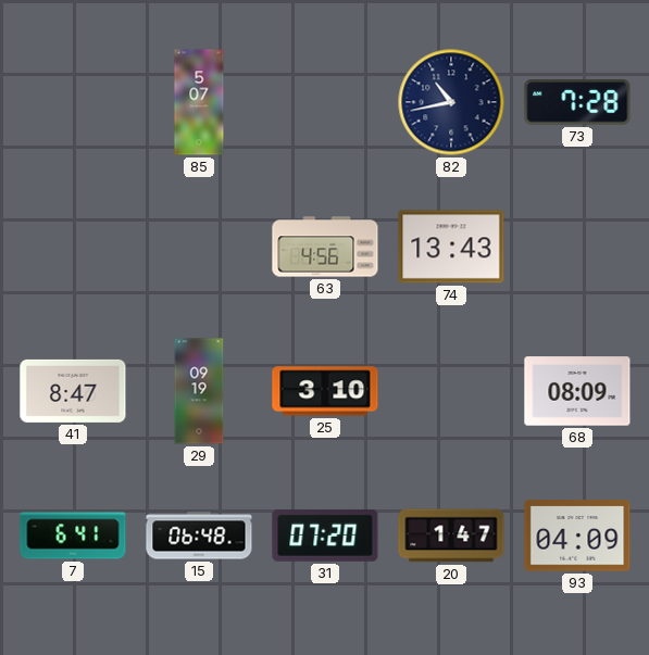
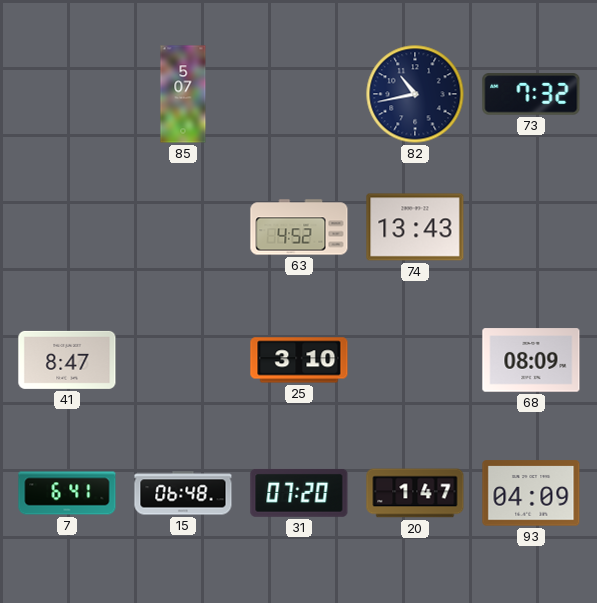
73: 7:28 -> 7:32
63: 4:56 -> 4:52
29: 09:19 -> none
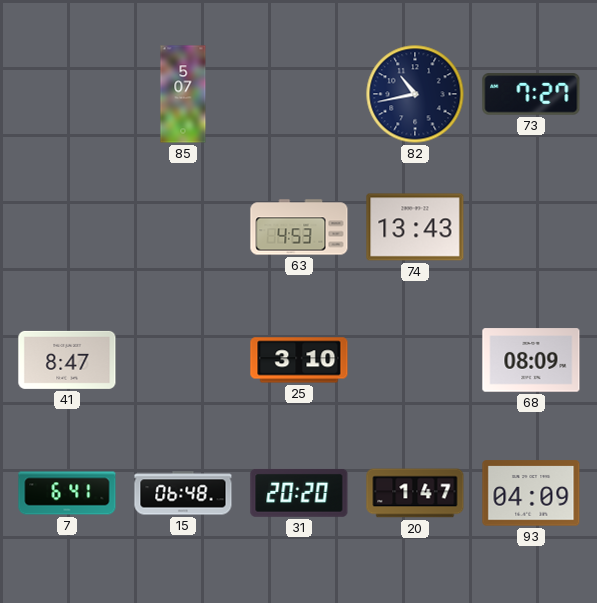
73: 7:32 -> 7:27
63: 4:52 -> 4:53
31: 07:20 -> 20:20
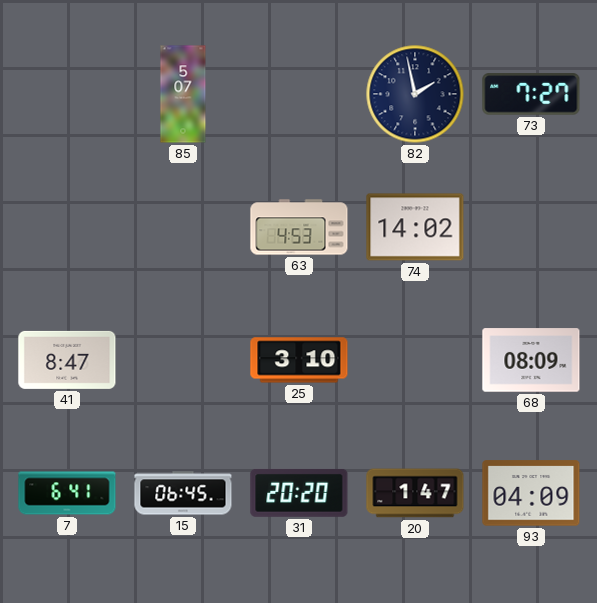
82: 10:43 -> 1:58
74: 13:43 -> 14:02
15: 06:48 -> 06:45
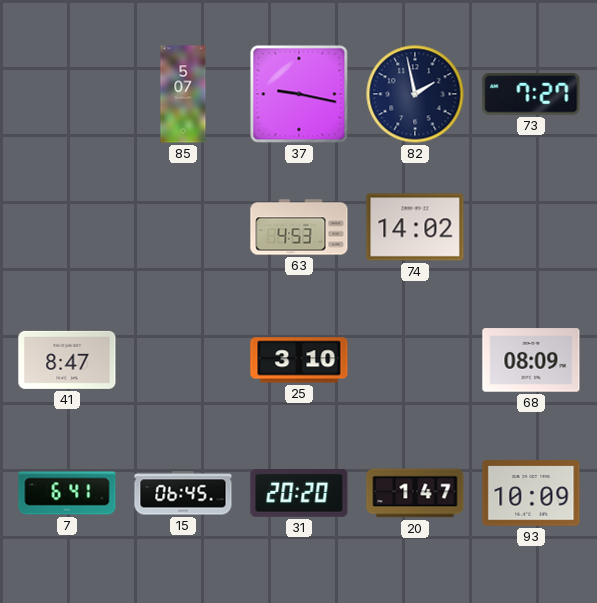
37: none -> 9:17
93: 04:09 -> 10:09
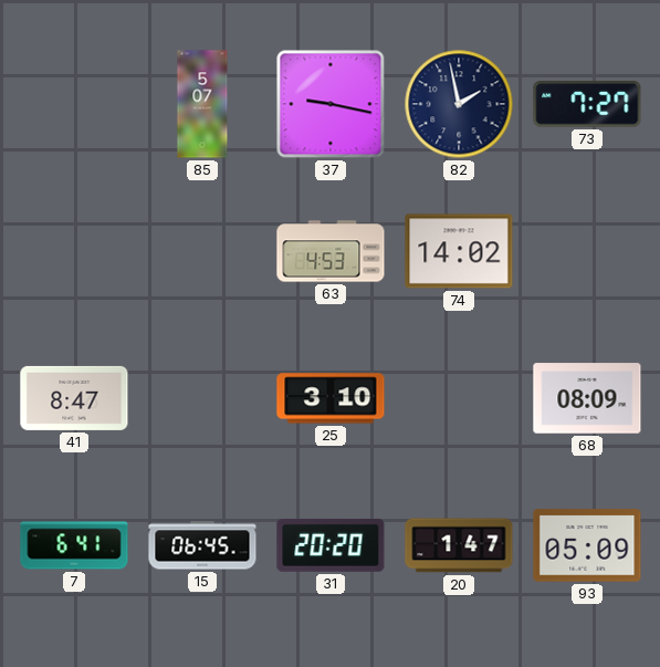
93: 10:09 -> 05:09
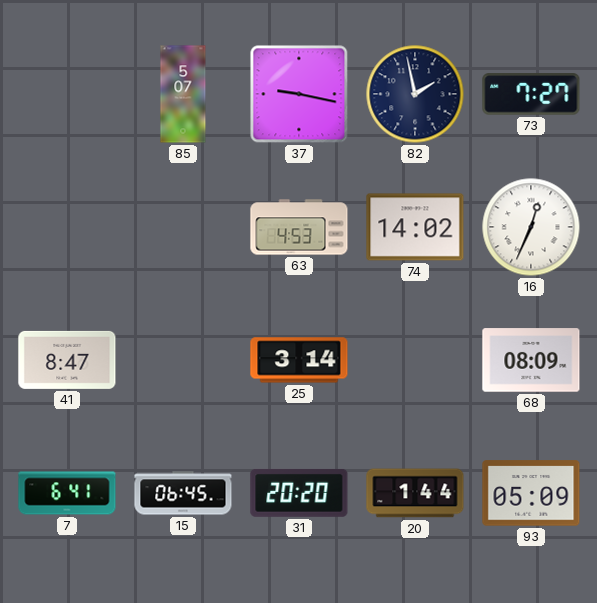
16: none -> 12:34
25: 3:10 -> 3:14
20: 1:47 -> 1:44
